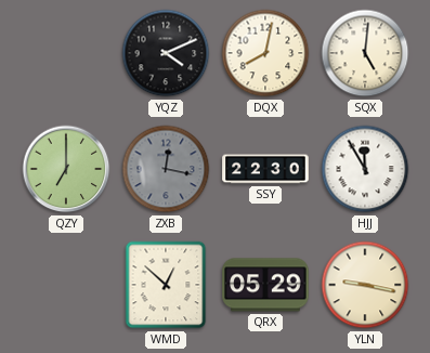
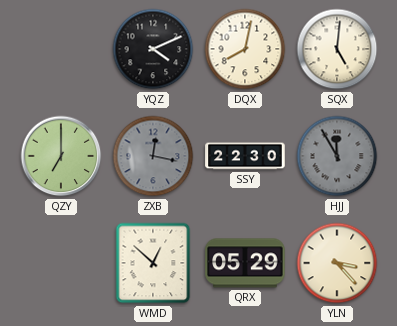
HJJ dial: white -> grey
YLN: 9:17 -> 3:23
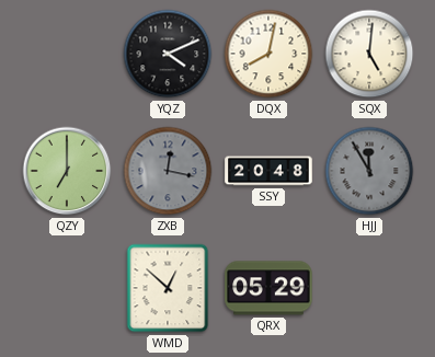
SSY: 22:30 -> 20:48
YLN: 3:23 -> none
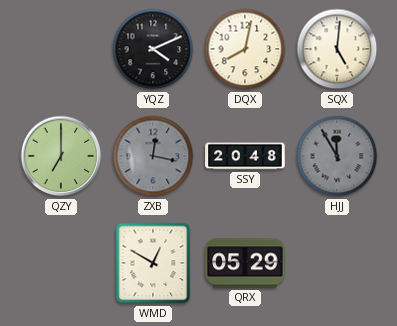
WMD: 12:52 -> 12:50
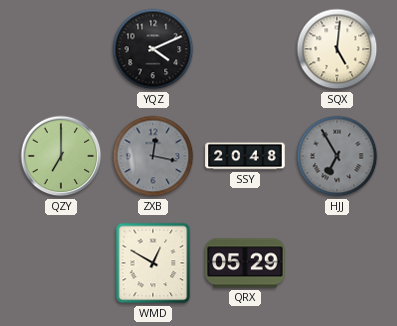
DQX: 8:02 -> none
HJJ: 11:55 -> 6:55
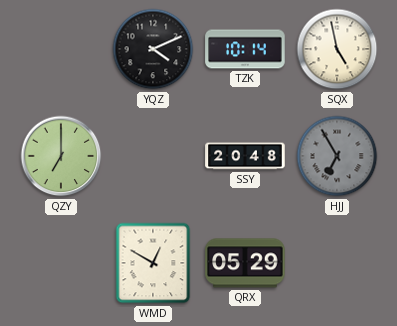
TZK: none -> 10:14
SQX: 5:01 -> 4:58
ZXB: 12:17 -> none
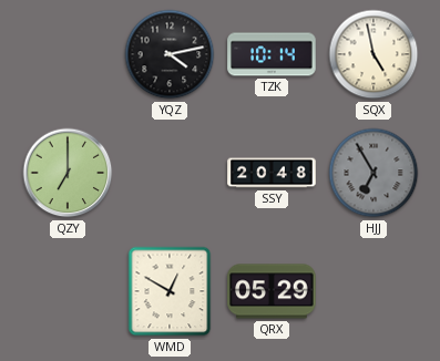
YQZ: 4:11 -> 4:13
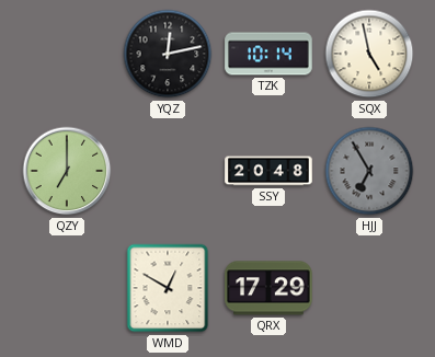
YQZ: 4:13 -> 12:13
QRX: 05:29 -> 17:29
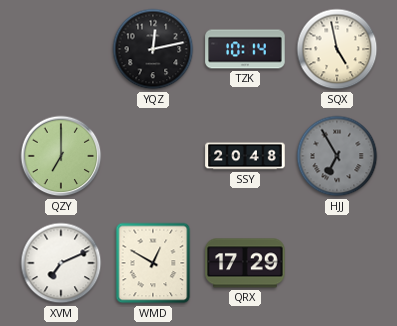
XVM: none -> 7:11
